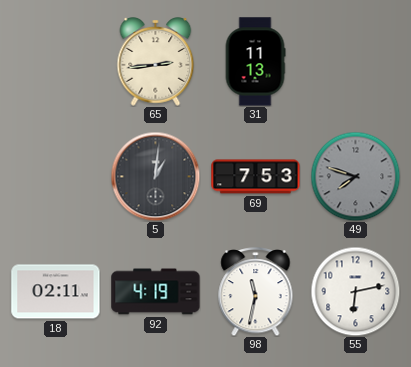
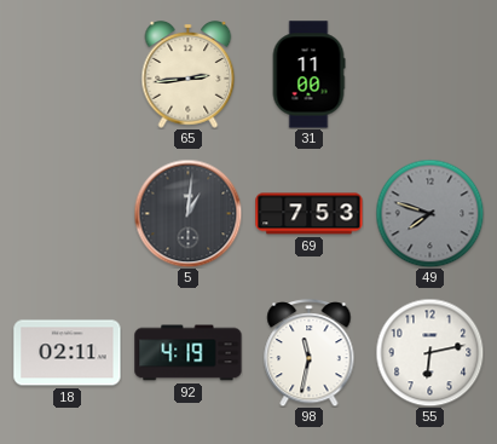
31: 11:13 -> 11:00
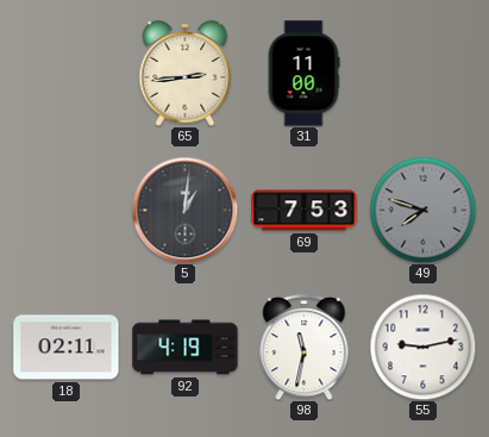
55: 6:13 -> 9:13
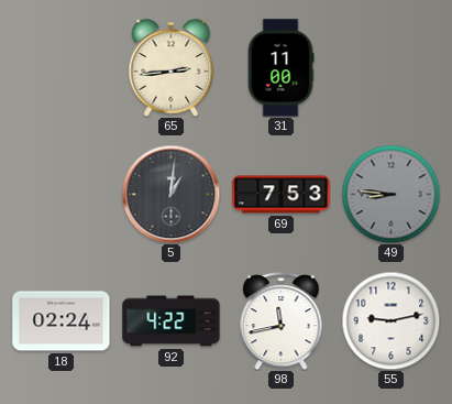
49: 7:48 -> 8:46
18: 02:11 -> 02:24
92: 4:19 -> 4:22
98: 11:32 -> 11:43
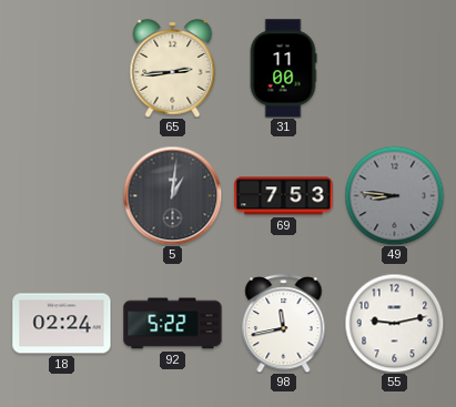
92: 4:22 -> 5:22
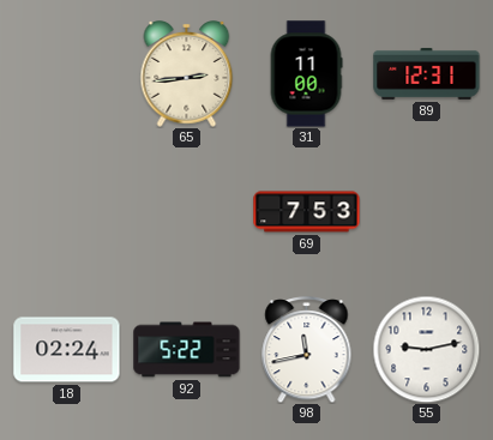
89: none -> 12:31
5: 1:01 -> none
49: 8:46 -> none
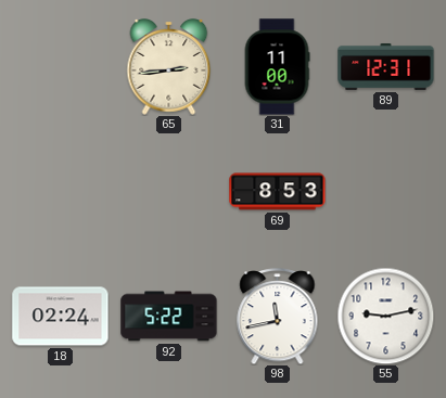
69: 7:53 -> 8:53
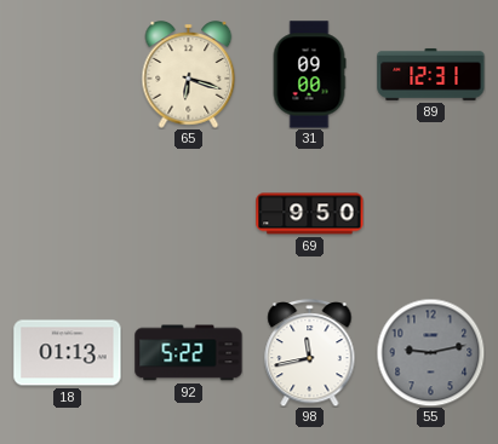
65: 2:44 -> 6:18
31: 11:00 -> 09:00
69: 8:53 -> 9:50
18: 02:24 -> 01:13
55 dial: white -> grey
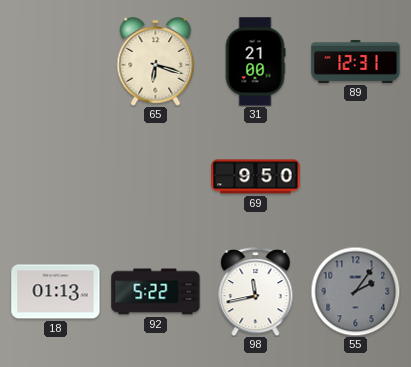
31: 09:00 -> 21:00
55: 9:13 -> 2:06
